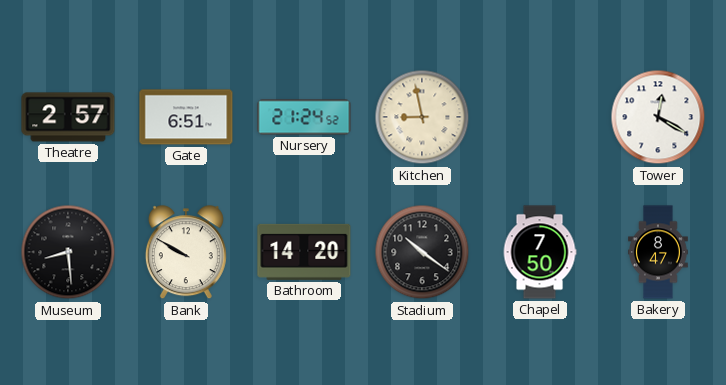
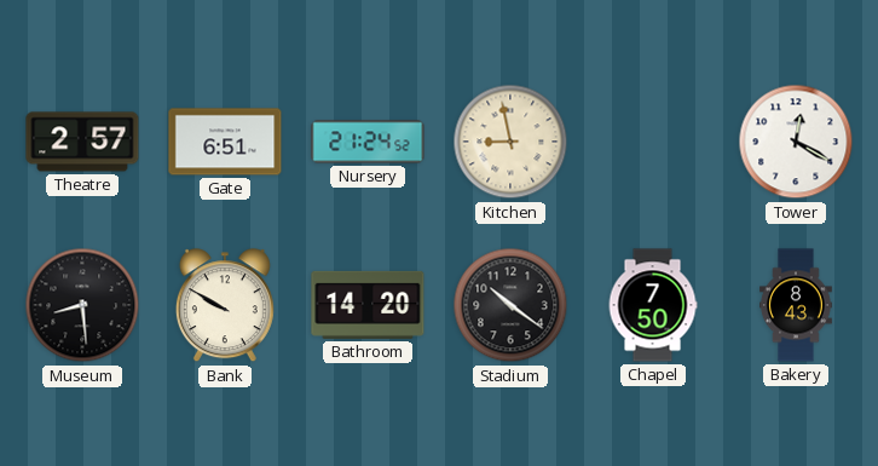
Bakery: 8:47 -> 8:43
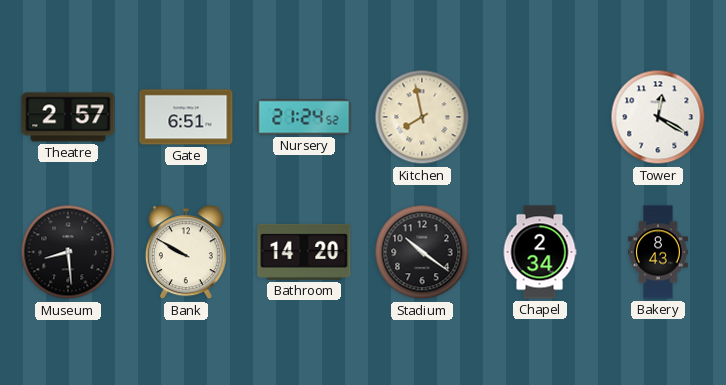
Kitchen: 8:58 -> 7:58
Chapel: 7:50 -> 2:34
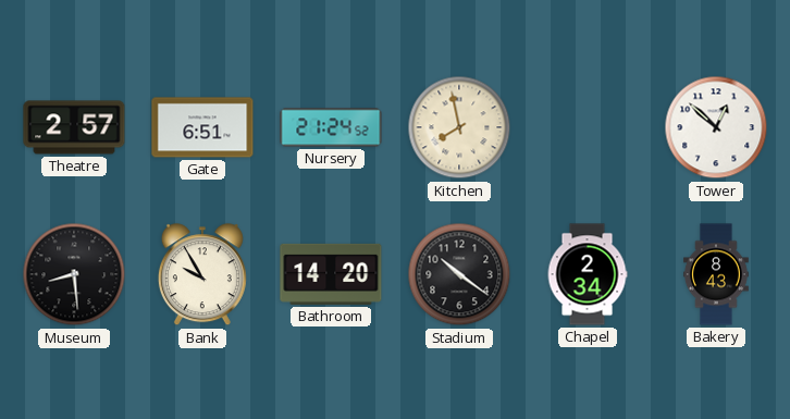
Tower: 12:20 -> 12:52
Bank: 9:50 -> 9:55
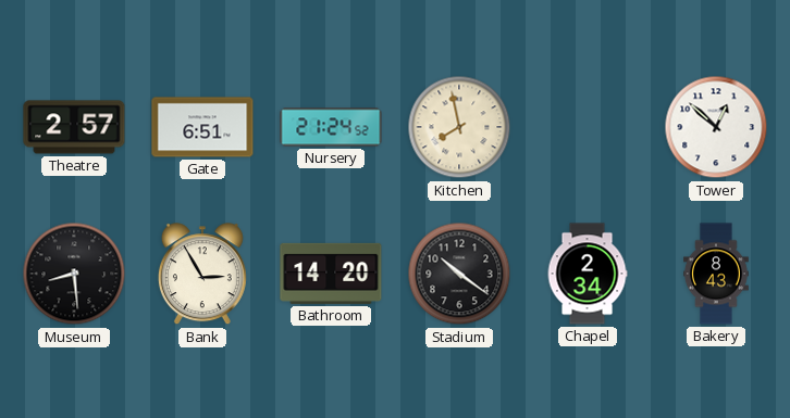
Bank: 9:55 -> 2:55
